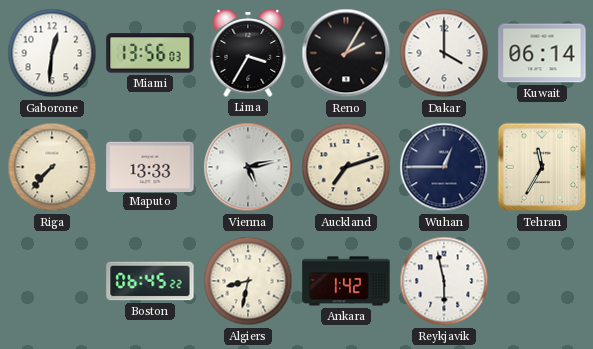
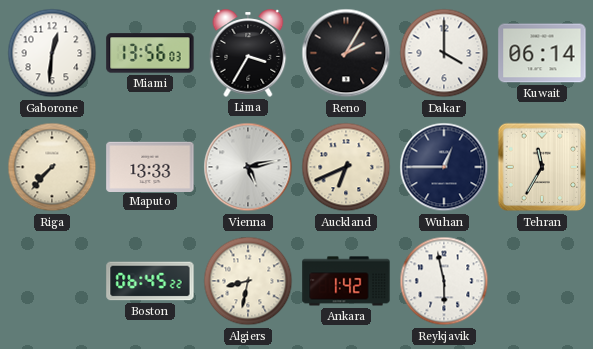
Auckland: 7:12 -> 6:41
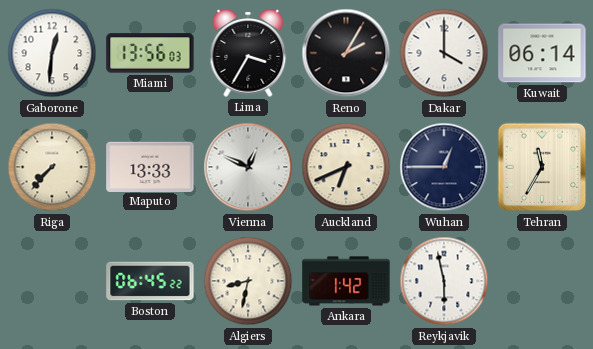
Vienna: 5:13 -> 12:49
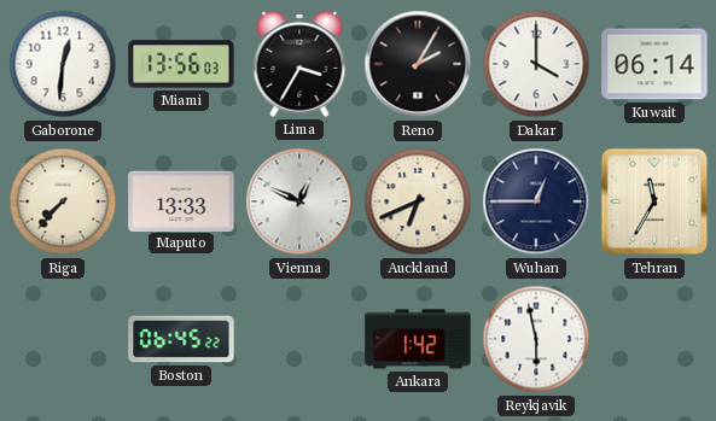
Algiers: 8:32 -> none
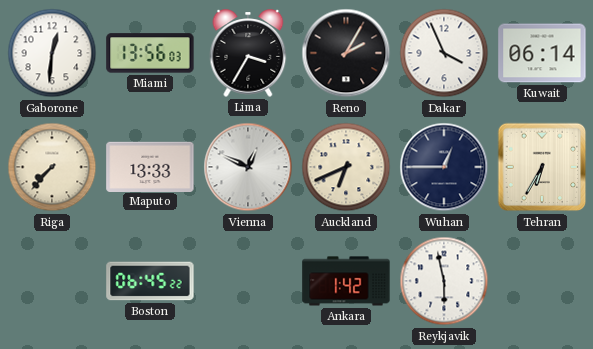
Dakar: 4:00 -> 3:56
Tehran: 11:35 -> 6:35
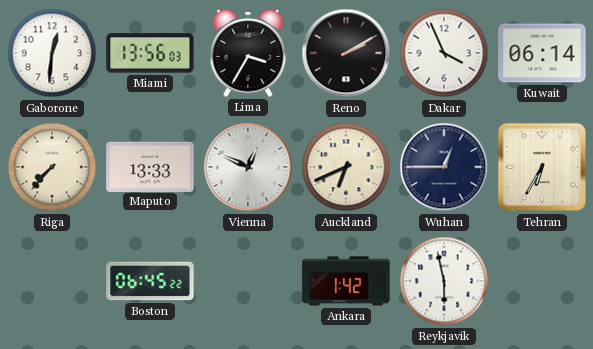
Reno: 2:05 -> 2:10
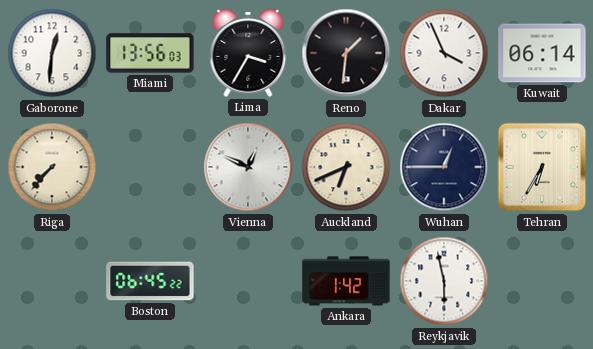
Reno: 2:10 -> 1:31
Maputo: 13:33 -> none
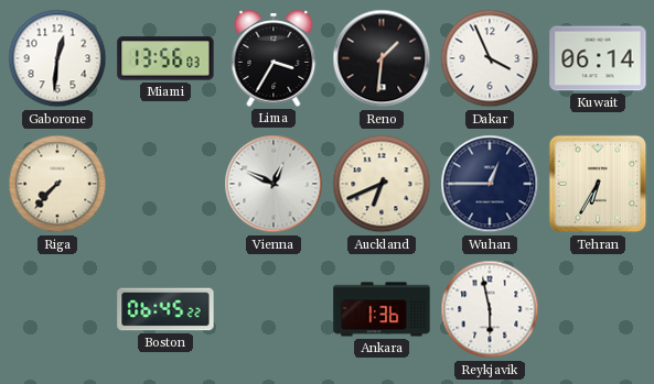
Ankara: 1:42 -> 1:36
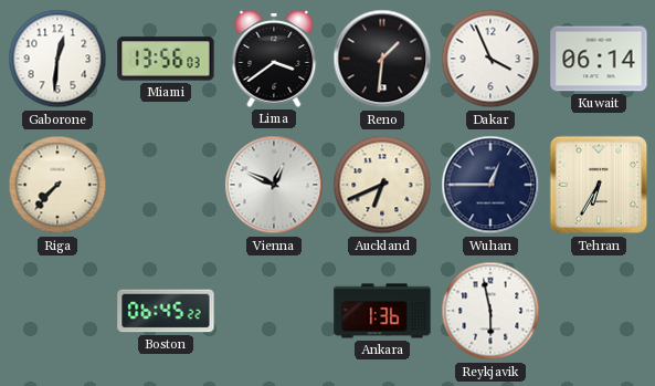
Lima: 3:35 -> 3:39
